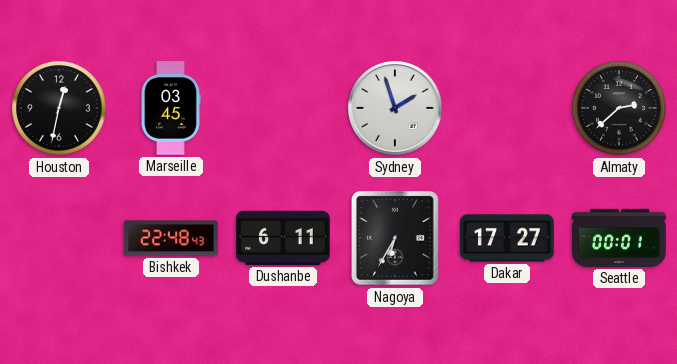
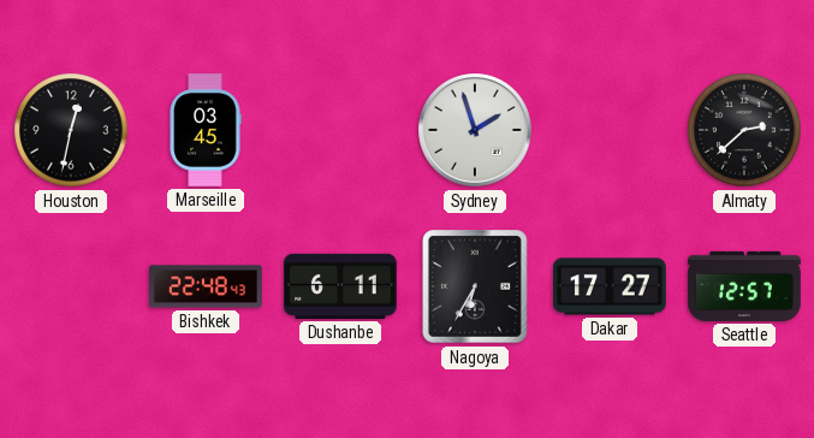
Seattle: 00:01 -> 12:57
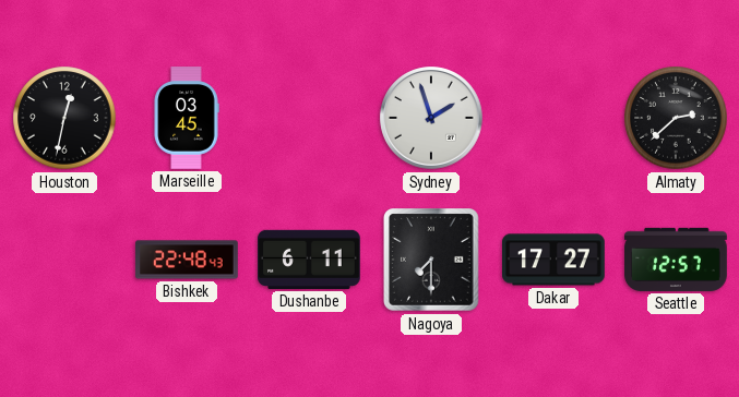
Nagoya: 6:35 -> 7:30
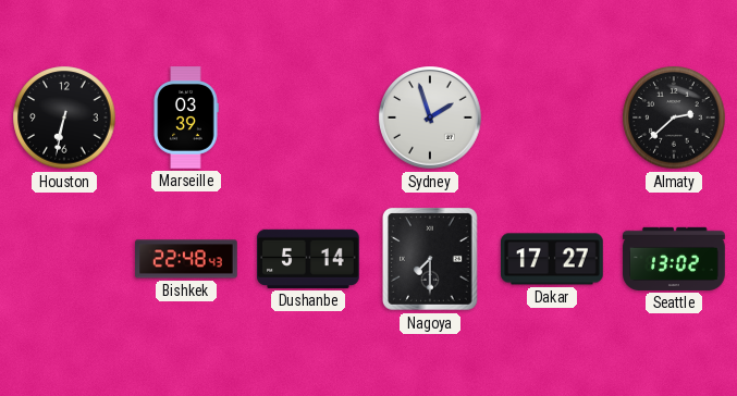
Houston: 12:32 -> 6:32
Marseille: 03:45 -> 03:39
Dushanbe: 6:11 -> 5:14
Seattle: 12:57 -> 13:02
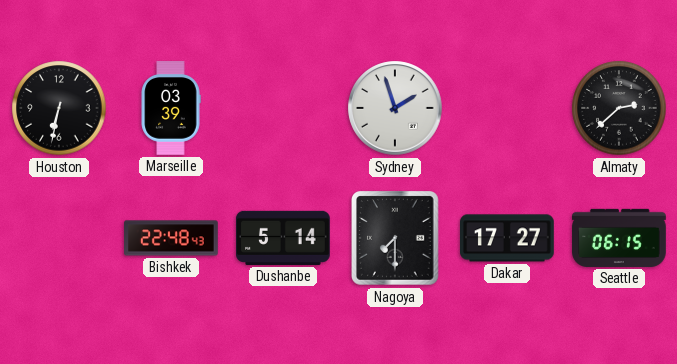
Seattle: 13:02 -> 06:15
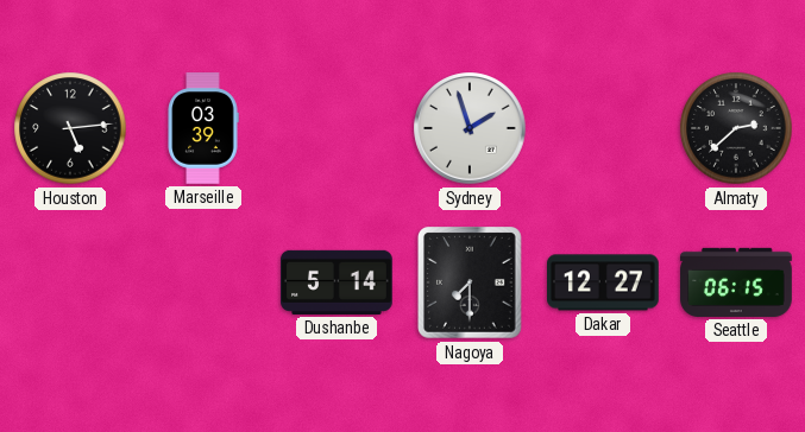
Houston: 6:32 -> 5:14
Bishkek: 22:48 -> none
Dakar: 17:27 -> 12:27
